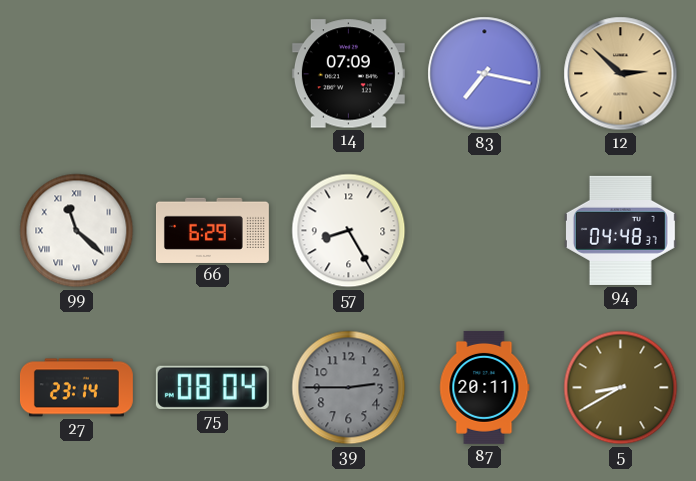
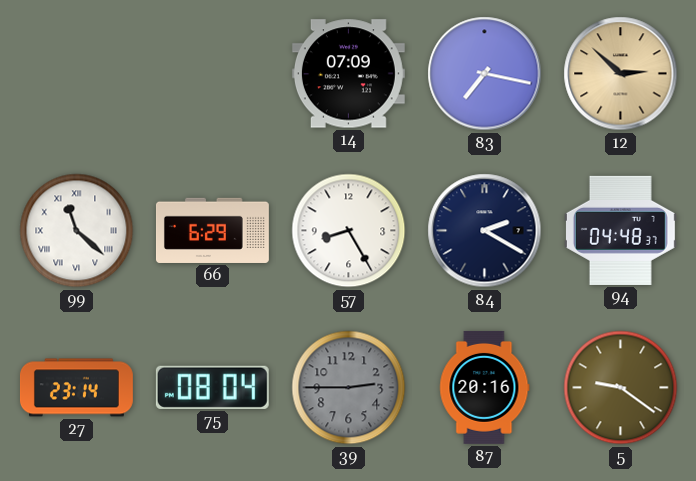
84: none -> 2:20
87: 20:11 -> 20:16
5: 8:40 -> 9:21
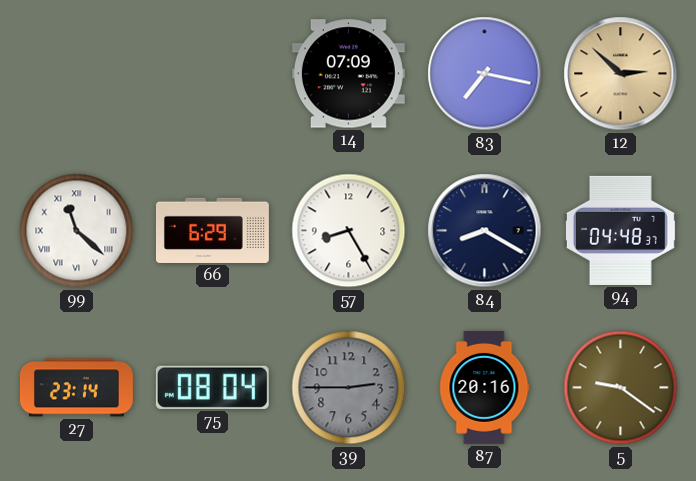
84: 2:20 -> 8:20
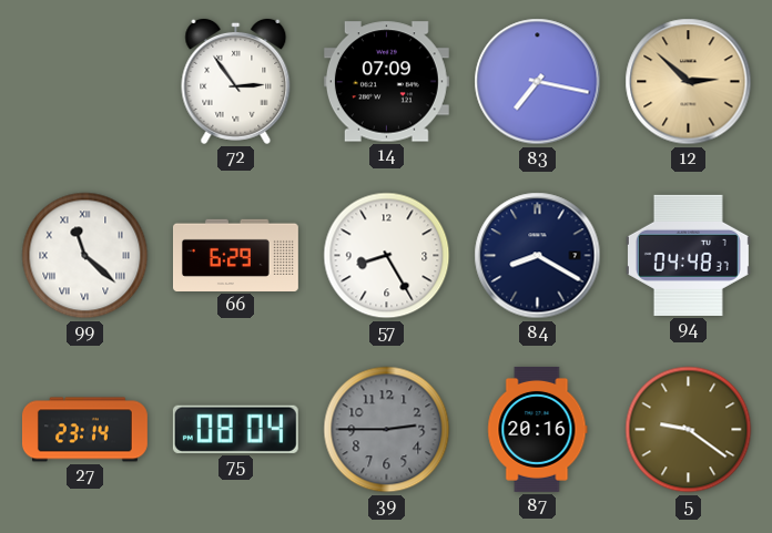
72: none -> 2:54
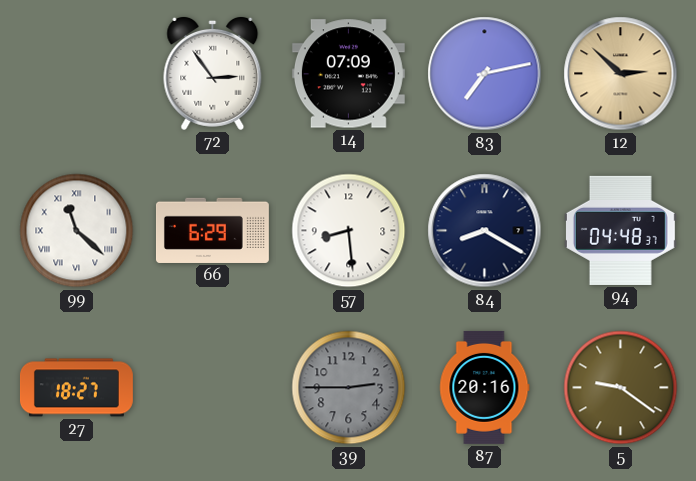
83: 7:17 -> 7:13
57: 8:25 -> 8:29
27: 23:14 -> 18:27
75: 08:04 -> none
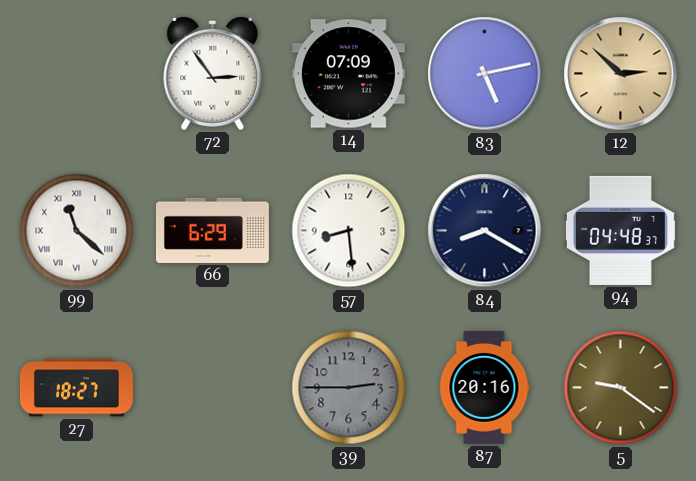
83: 7:13 -> 5:13
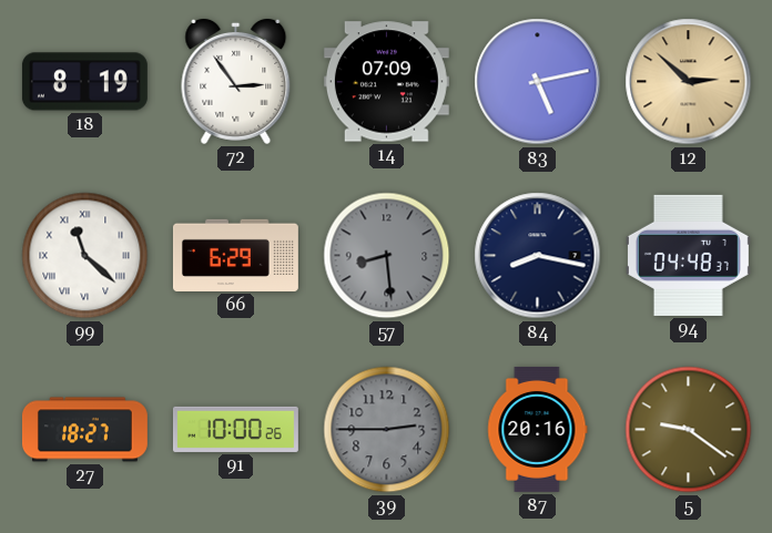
18: none -> 8:19
57 dial: white -> grey
84: 8:20 -> 8:17
91: none -> 10:00
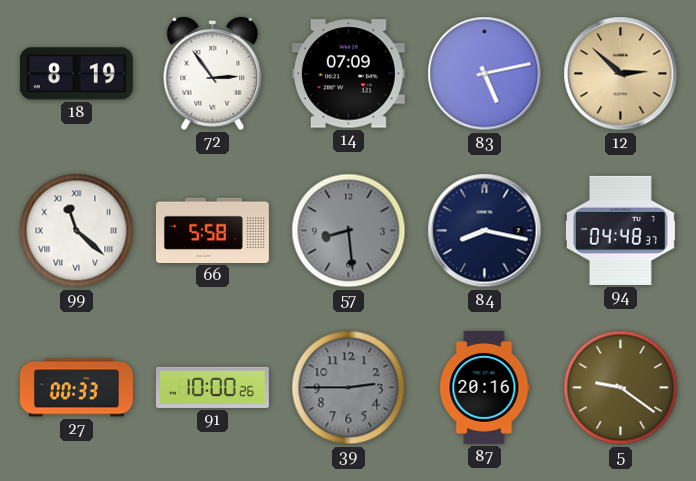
66: 6:29 -> 5:58
27: 18:27 -> 00:33
